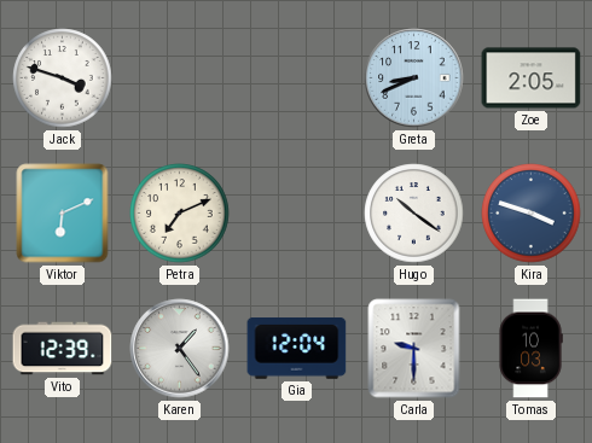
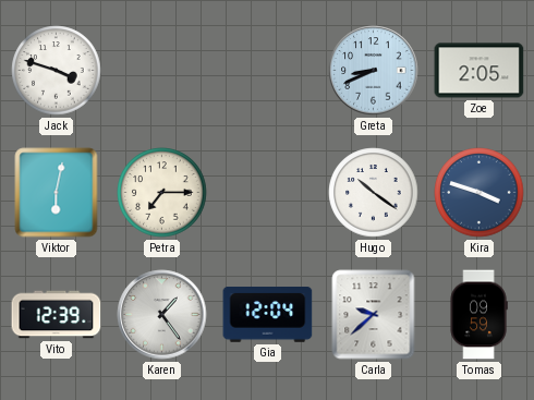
Viktor: 6:11 -> 6:02
Petra: 7:11 -> 7:15
Carla: 9:30 -> 9:38
Tomas: 10:03 -> 09:59
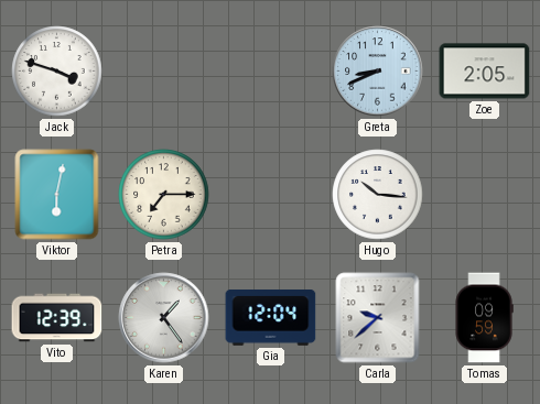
Hugo: 10:21 -> 10:16
Kira: 3:48 -> none
